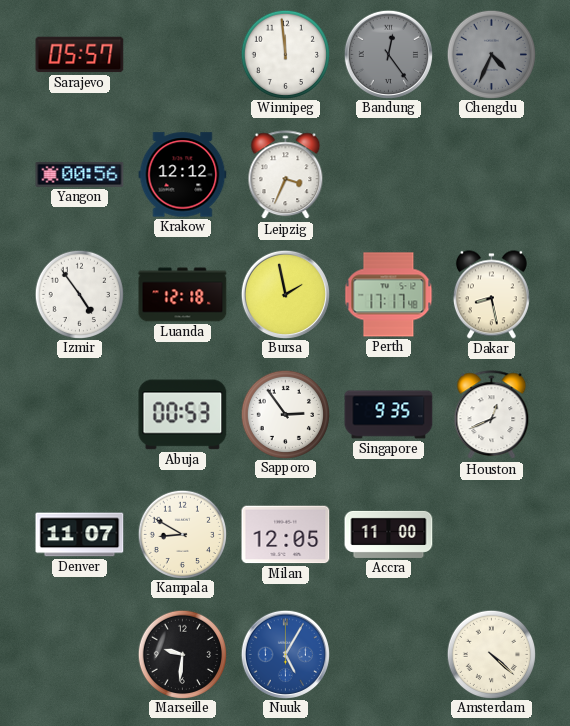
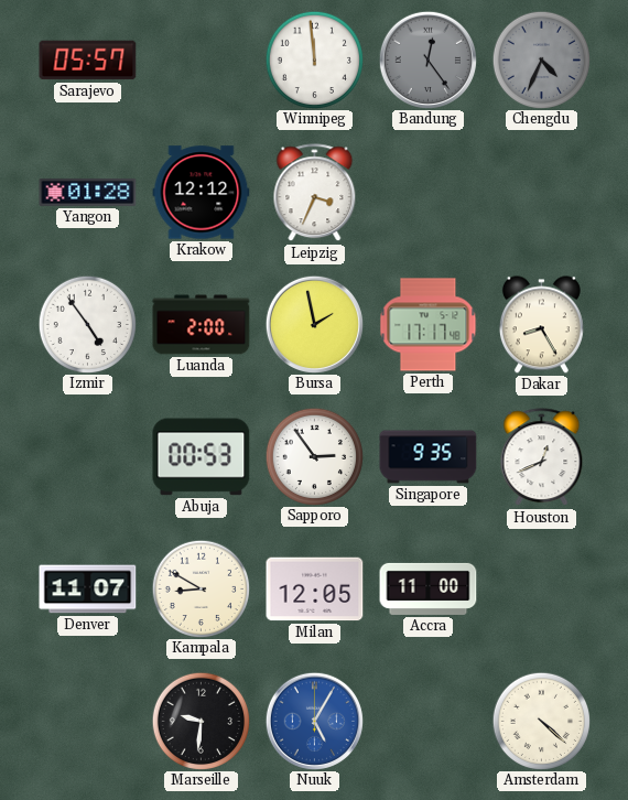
Yangon: 00:56 -> 01:28
Luanda: 12:18 -> 2:00
Dakar: 8:28 -> 8:25
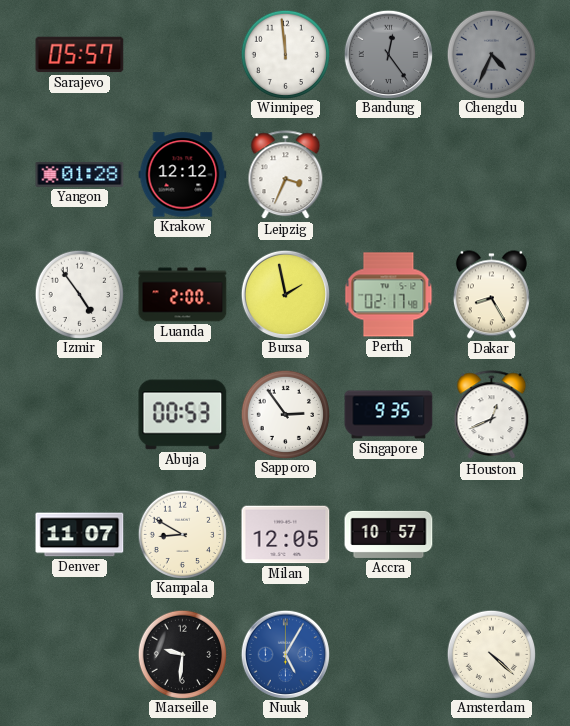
Perth: 17:17 -> 02:17
Accra: 11:00 -> 10:57
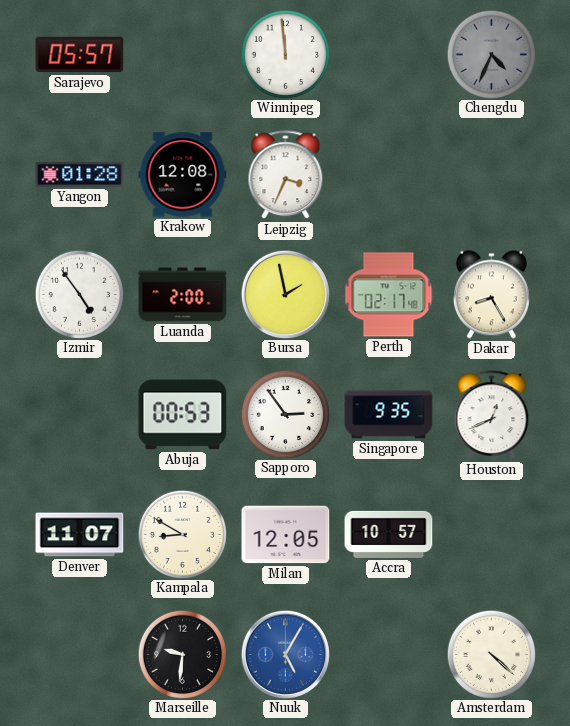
Bandung: 12:24 -> none
Krakow: 12:12 -> 12:08
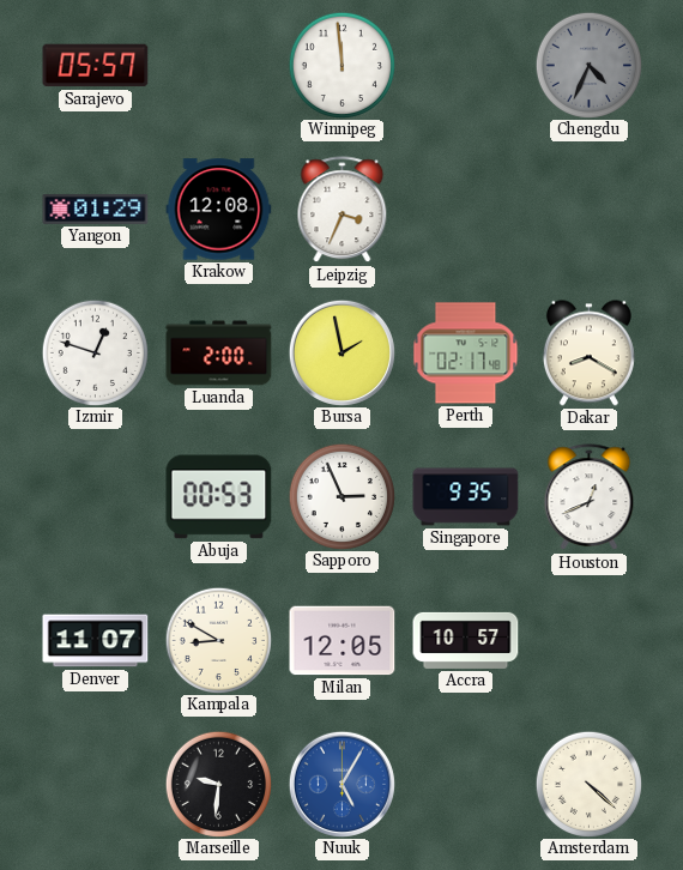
Yangon: 01:28 -> 01:29
Izmir: 4:54 -> 12:48
Dakar: 8:25 -> 8:20
Sapporo: 2:54 -> 2:56
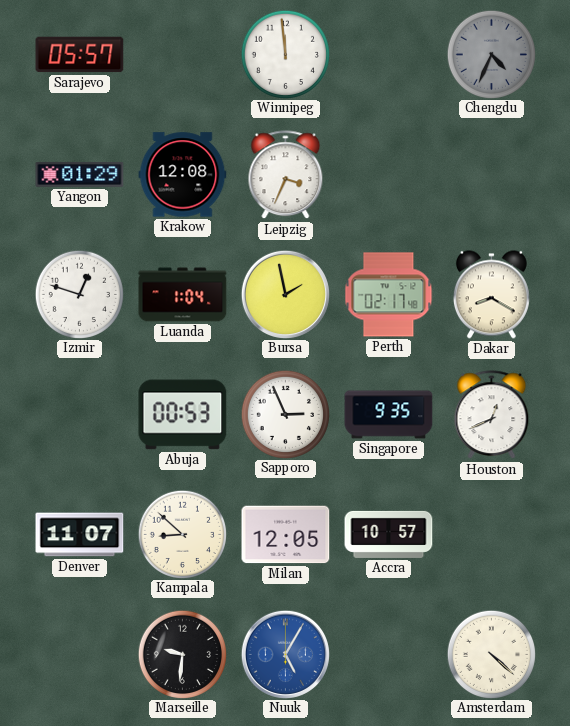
Luanda: 2:00 -> 1:04
Kampala: 8:50 -> 8:52
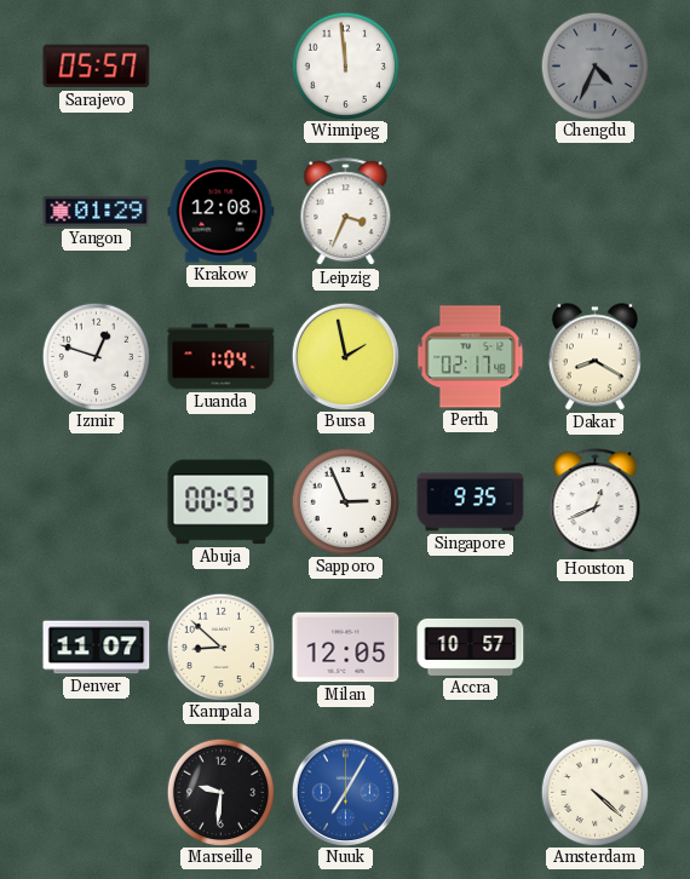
Nuuk: 5:05 -> 7:05
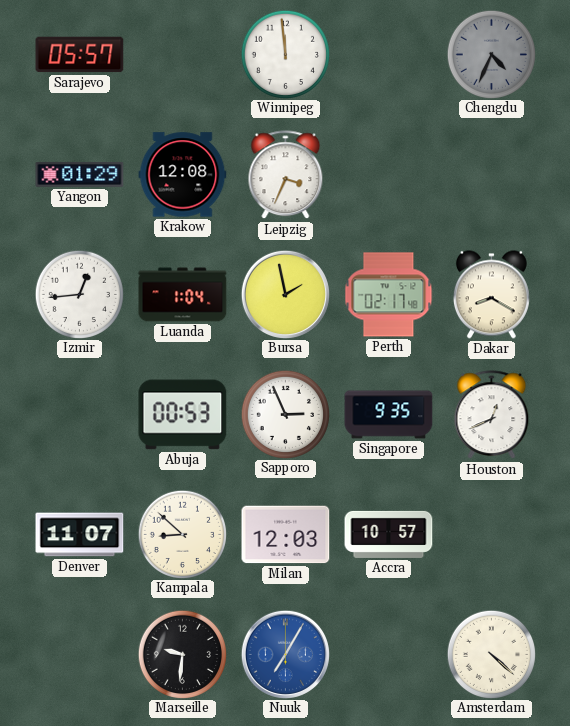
Izmir: 12:48 -> 12:44
Milan: 12:05 -> 12:03
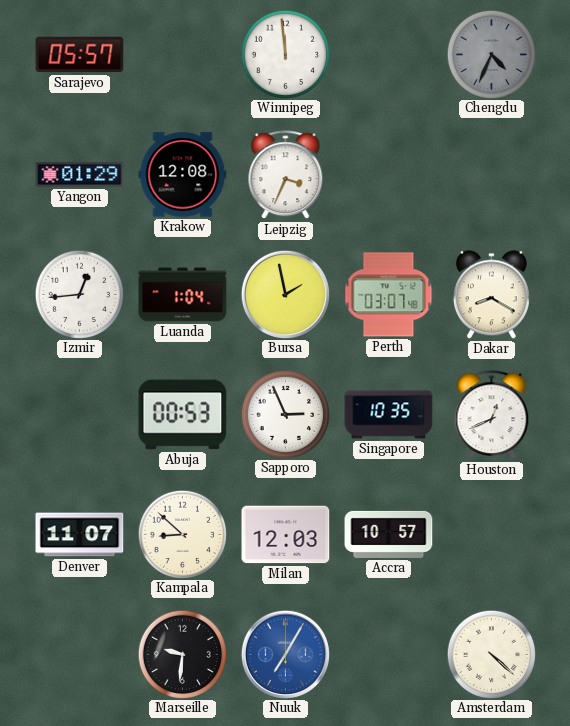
Perth: 02:17 -> 03:07
Singapore: 9:35 -> 10:35
